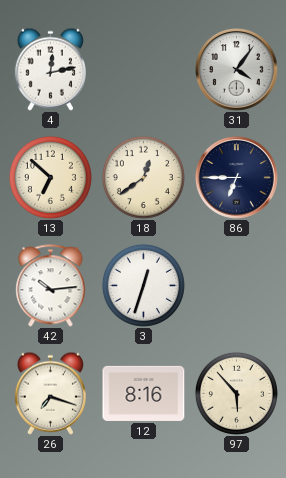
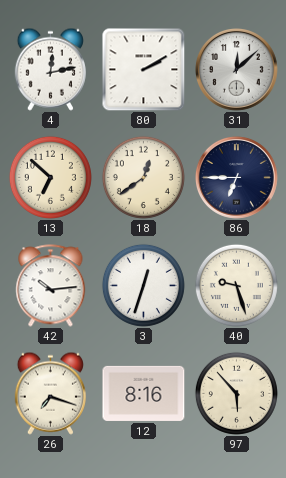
80: none -> 2:10
31: 4:06 -> 12:08
40: none -> 9:27
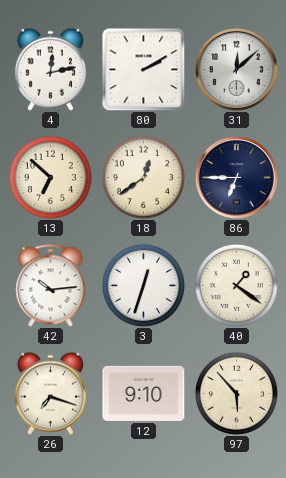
40: 9:27 -> 1:21
12: 8:16 -> 9:10
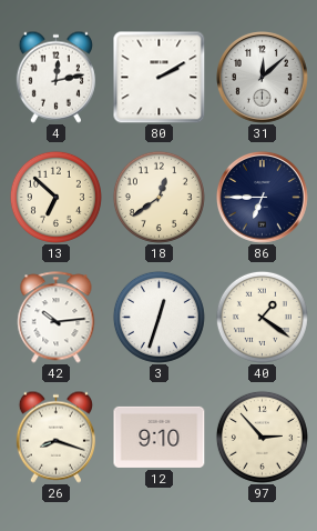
26: 7:18 -> 8:18
97: 5:53 -> 2:53
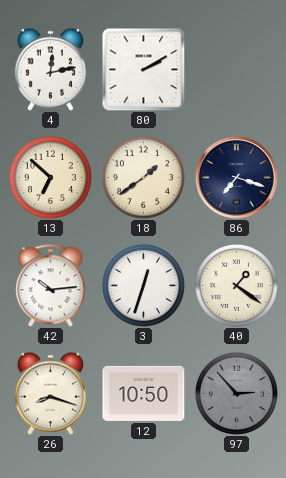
31: 12:08 -> none
18: 12:39 -> 1:39
86: 6:45 -> 7:18
12: 9:10 -> 10:50
97 dial: cream -> grey
